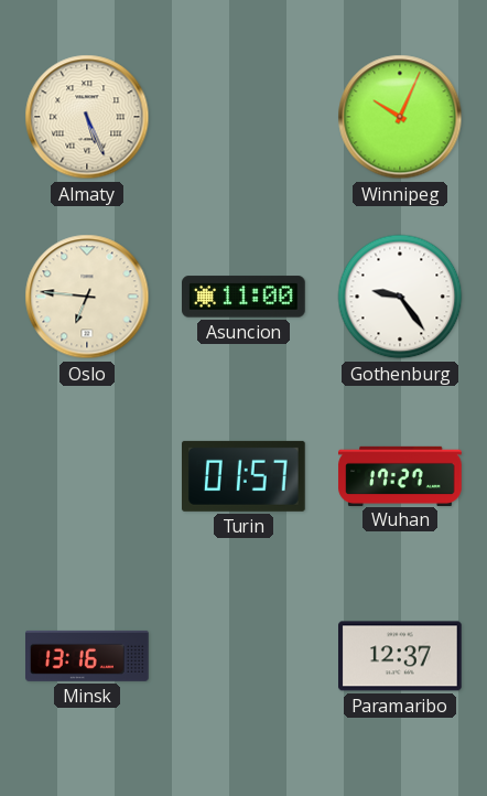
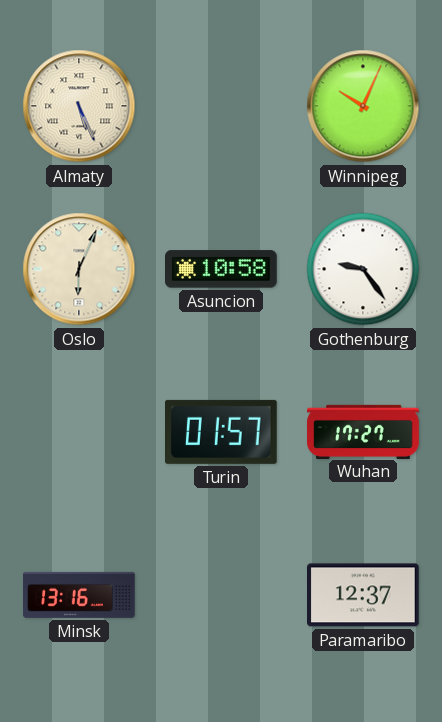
Oslo: 6:46 -> 6:04
Asuncion: 11:00 -> 10:58
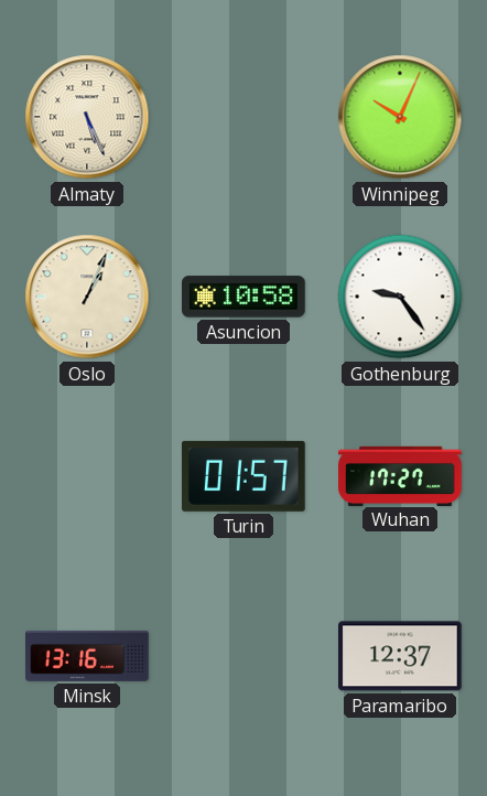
Oslo: 6:04 -> 1:04
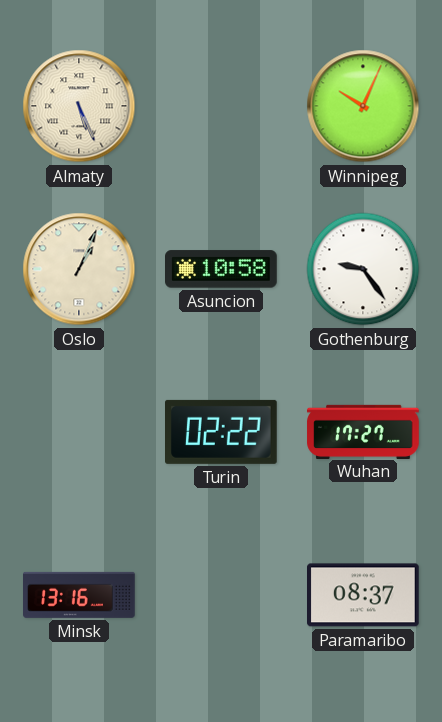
Turin: 01:57 -> 02:22
Paramaribo: 12:37 -> 08:37
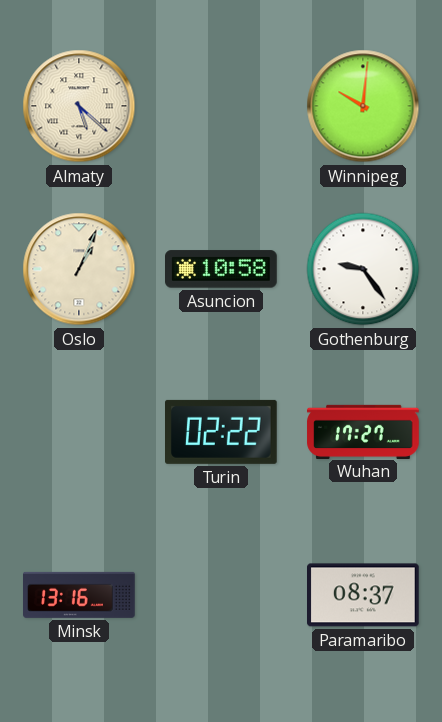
Almaty: 5:26 -> 5:22
Winnipeg: 10:04 -> 10:01
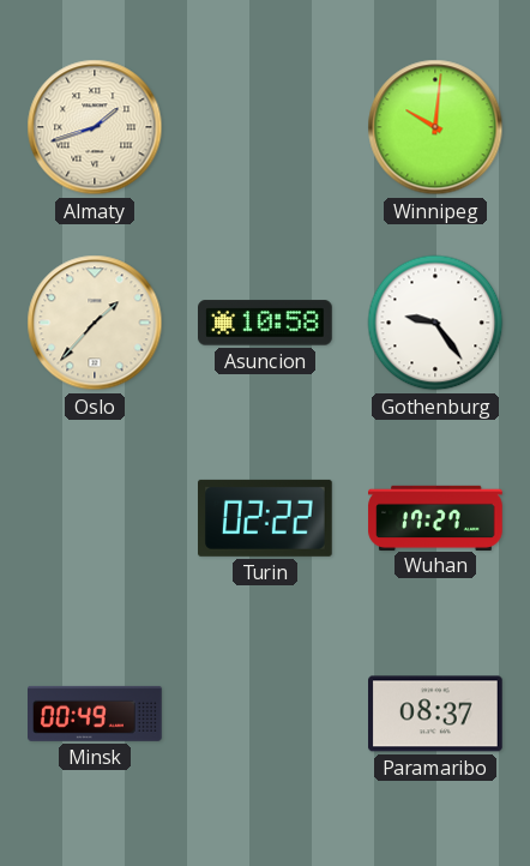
Almaty: 5:22 -> 1:42
Oslo: 1:04 -> 1:37
Minsk: 13:16 -> 00:49
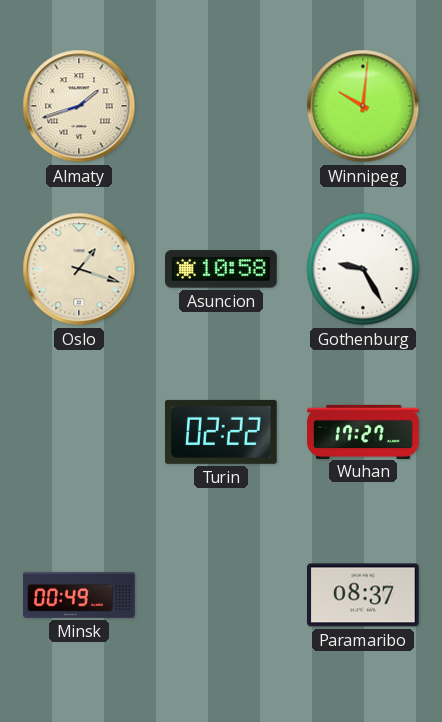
Oslo: 1:37 -> 1:18
Gothenburg: 9:24 -> 9:25
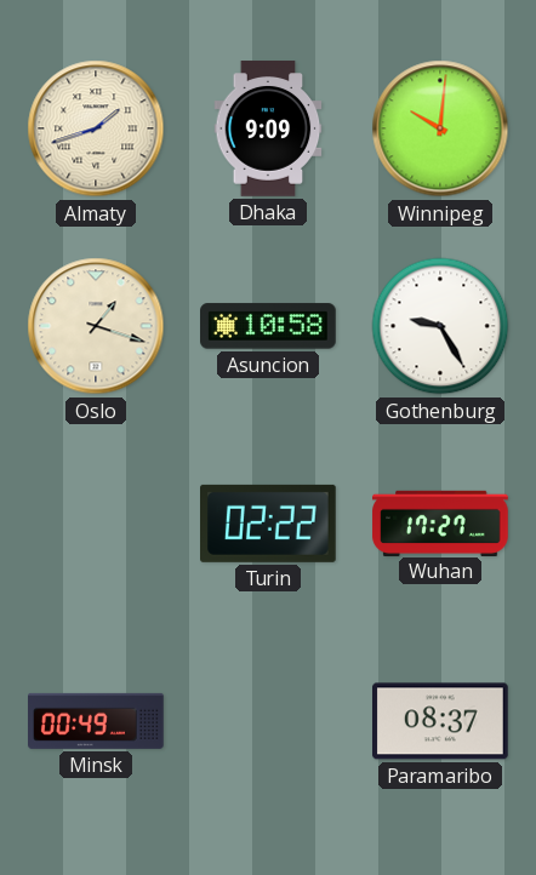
Dhaka: none -> 9:09
